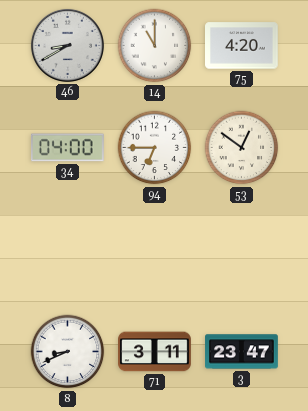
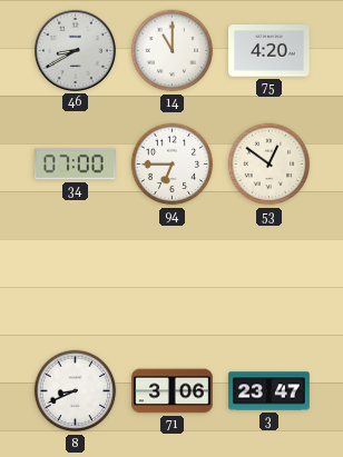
34: 04:00 -> 07:00
71: 3:11 -> 3:06
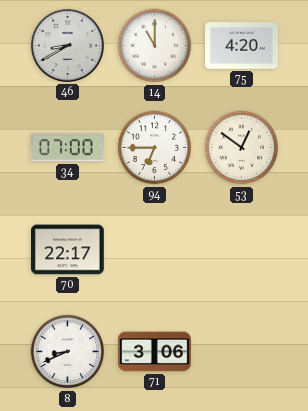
70: none -> 22:17
3: 23:47 -> none
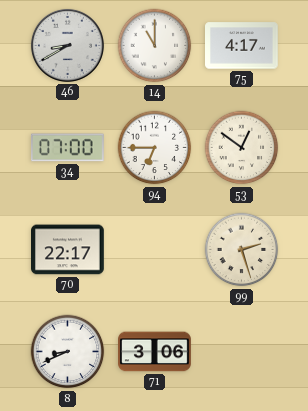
75: 4:20 -> 4:17
99: none -> 2:27
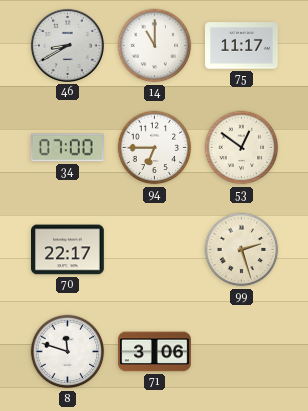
75: 4:17 -> 11:17
8: 8:41 -> 11:48
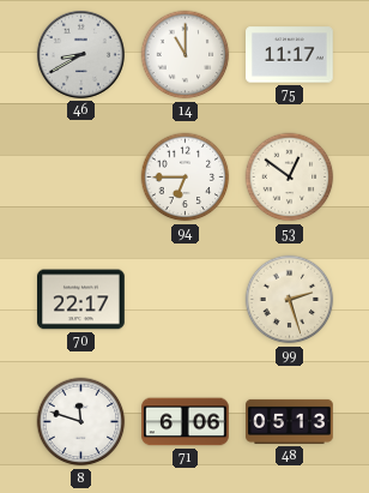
34: 07:00 -> none
71: 3:06 -> 6:06
48: none -> 05:13
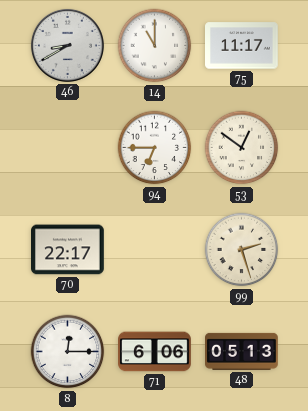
8: 11:48 -> 12:15
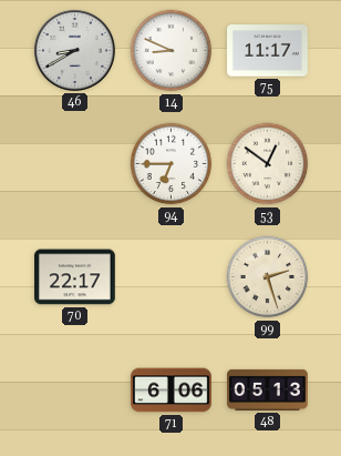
14: 11:00 -> 8:49
8: 12:15 -> none
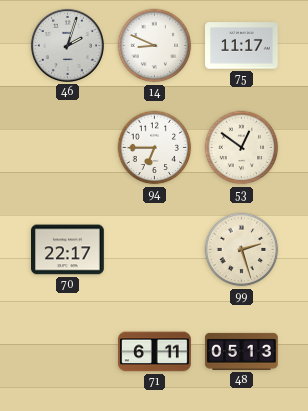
46: 8:40 -> 2:03
71: 6:06 -> 6:11
